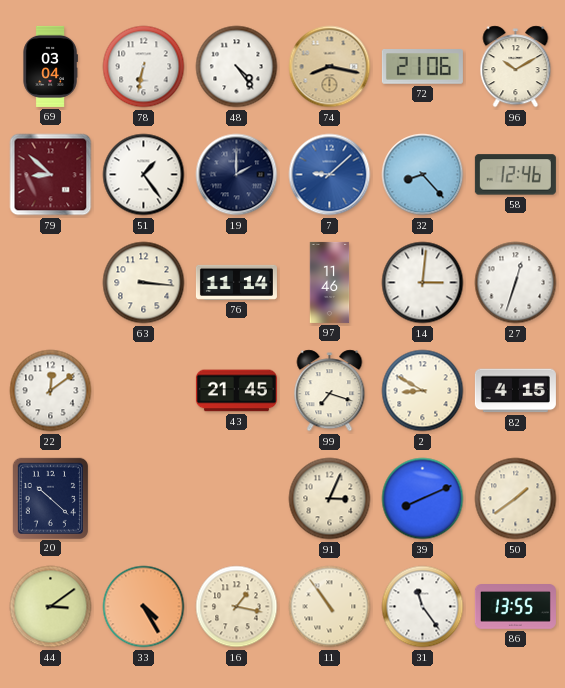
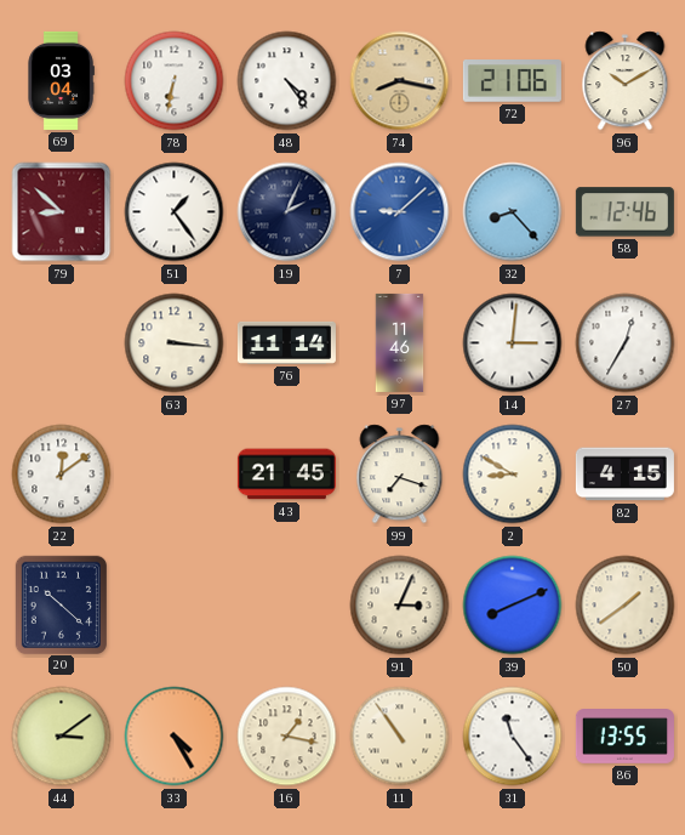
19: 2:00 -> 2:04
27: 12:33 -> 12:35
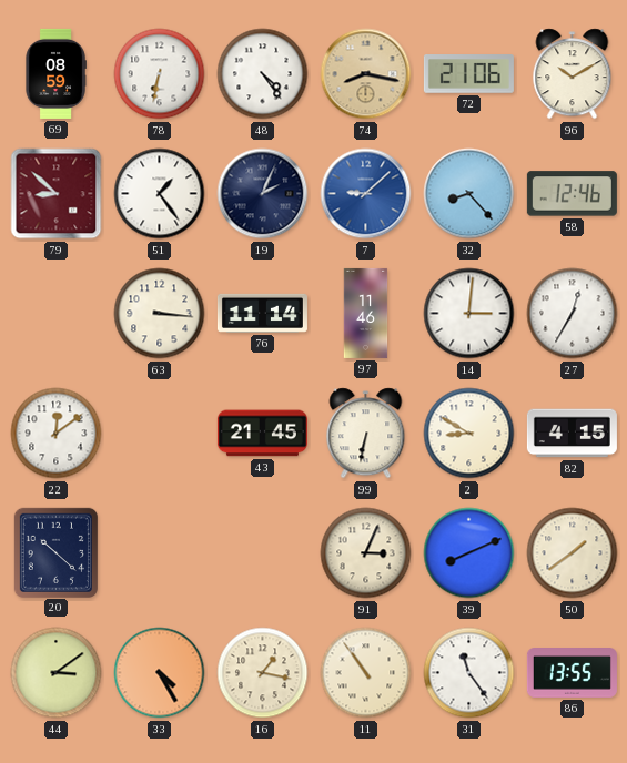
69: 03:04 -> 08:59
99: 7:18 -> 6:32
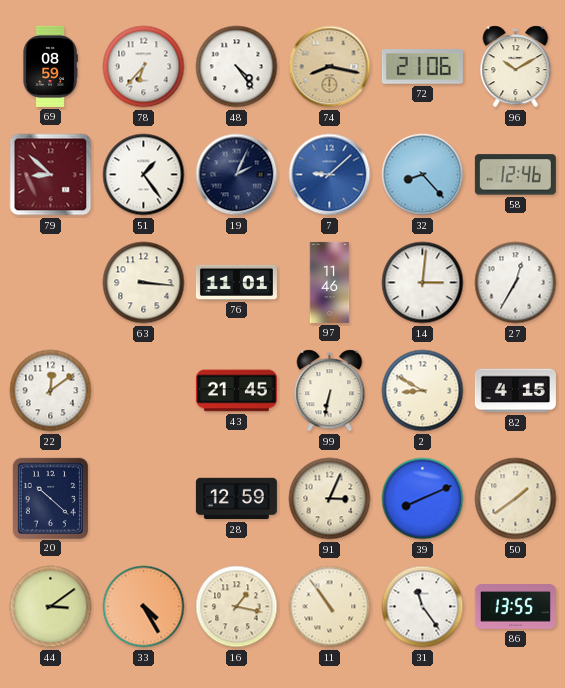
78: 6:32 -> 6:37
76: 11:14 -> 11:01
28: none -> 12:59
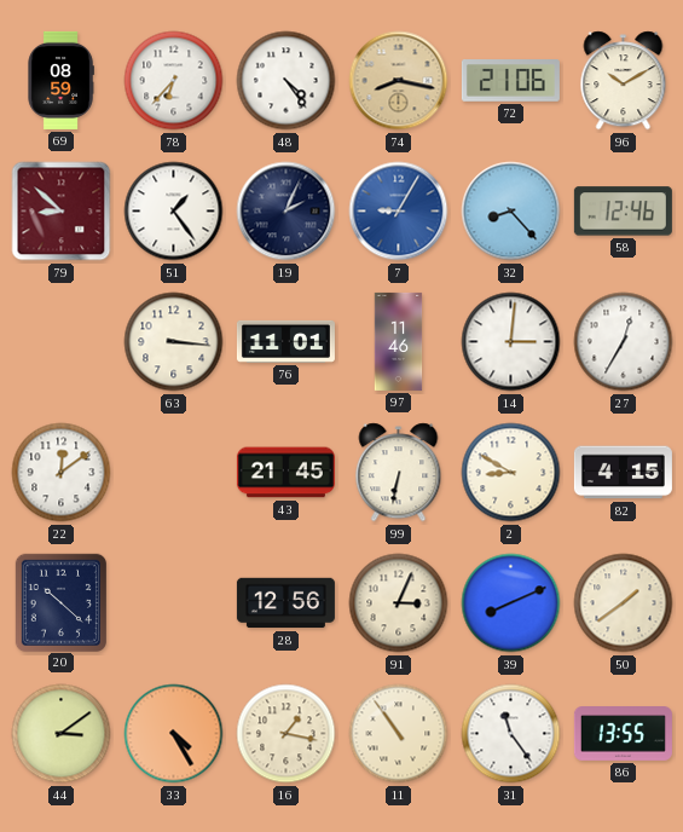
7: 9:08 -> 9:05
28: 12:59 -> 12:56
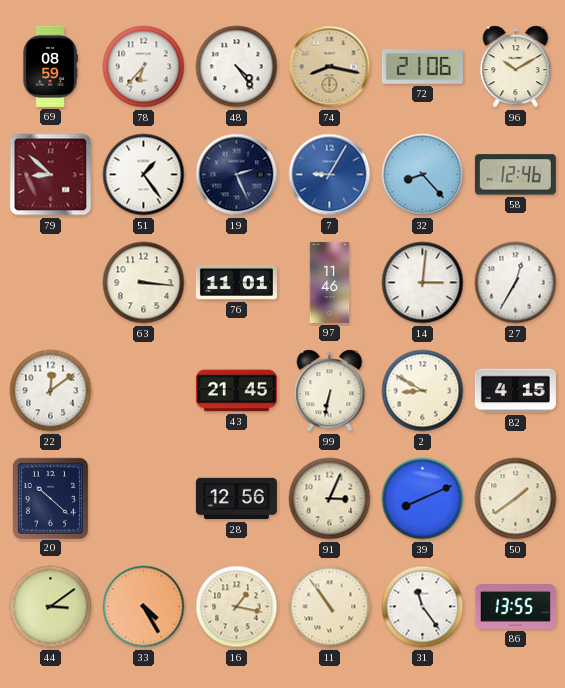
19: 2:04 -> 2:26
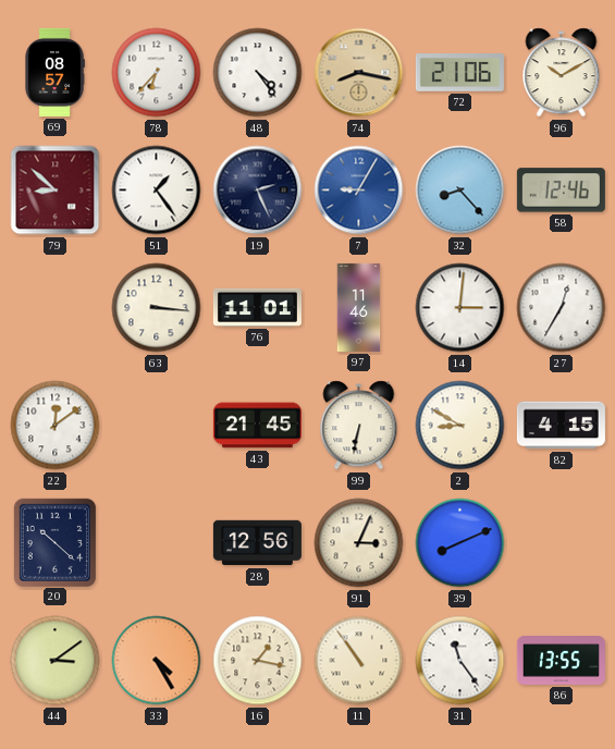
69: 08:59 -> 08:57
50: 1:39 -> none
